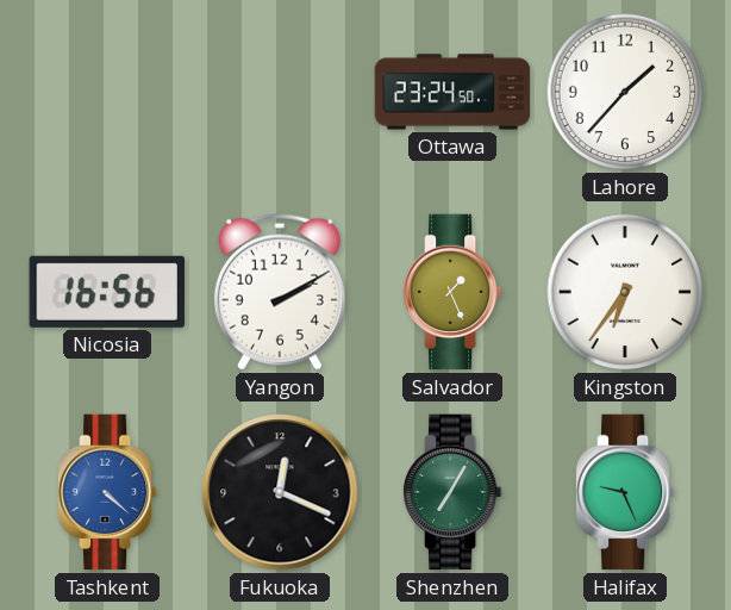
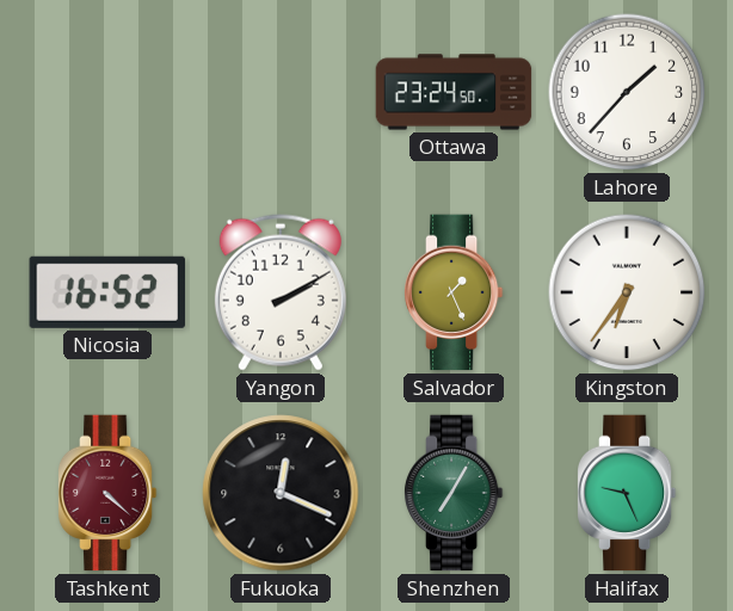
Nicosia: 16:56 -> 16:52
Tashkent dial: blue -> burgundy
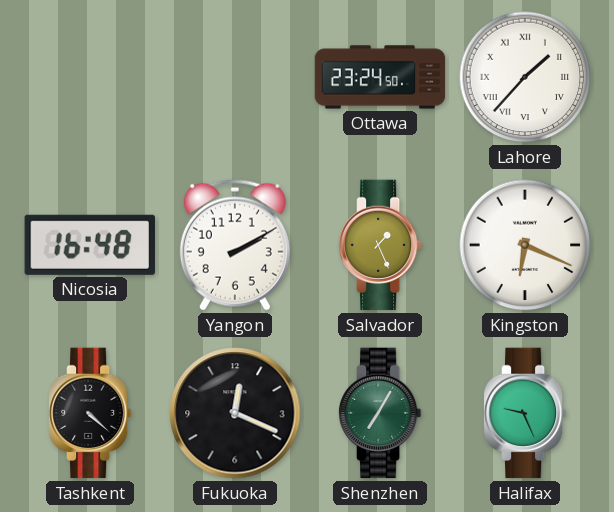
Lahore numerals: Arabic -> Roman
Nicosia: 16:52 -> 16:48
Kingston: 6:36 -> 6:19
Tashkent dial: burgundy -> black
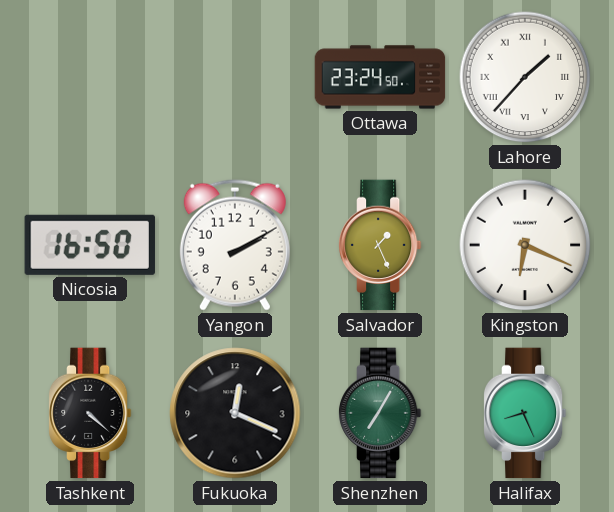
Nicosia: 16:48 -> 16:50
Halifax: 9:26 -> 8:26
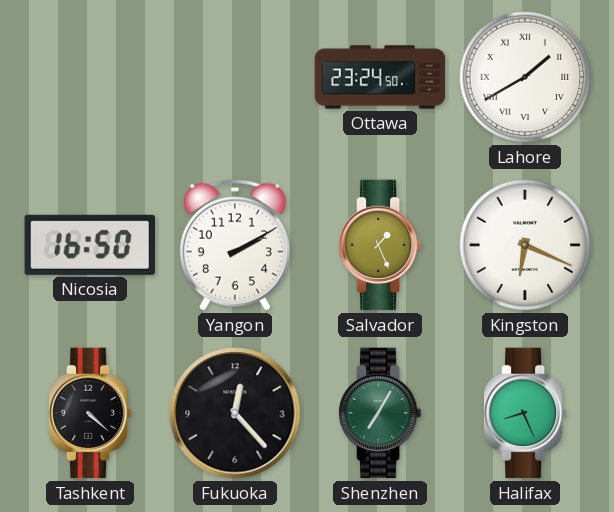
Lahore: 1:37 -> 1:40
Fukuoka: 12:19 -> 12:23
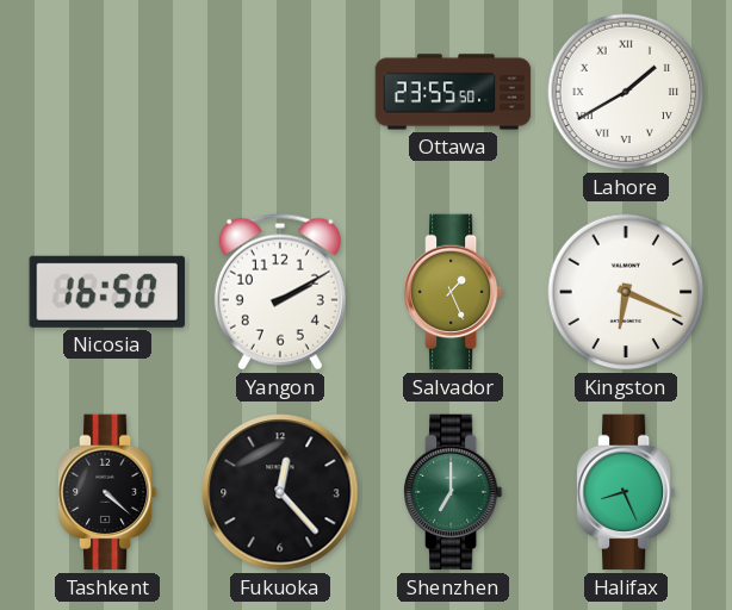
Ottawa: 23:24 -> 23:55
Shenzhen: 7:05 -> 7:00
